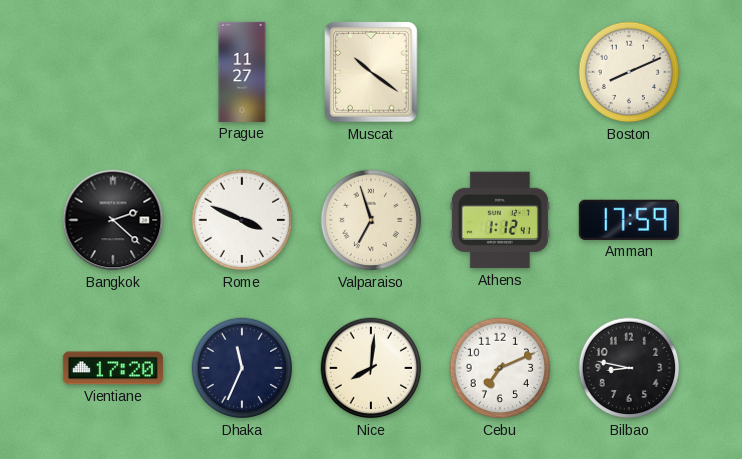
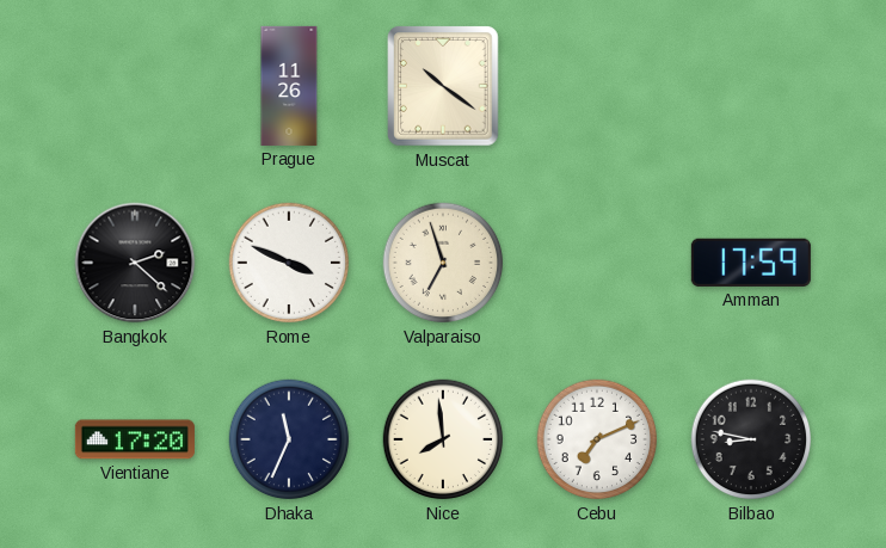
Prague: 11:27 -> 11:26
Boston: 8:11 -> none
Athens: 1:12 -> none
Nice: 8:01 -> 7:59
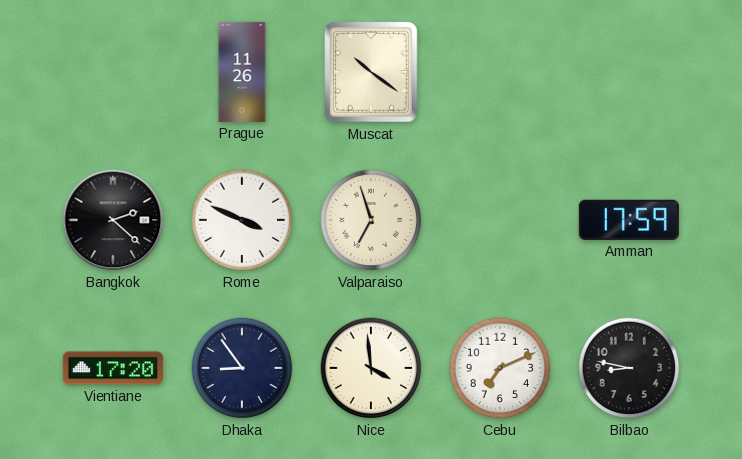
Dhaka: 11:34 -> 8:54
Nice: 7:59 -> 3:59
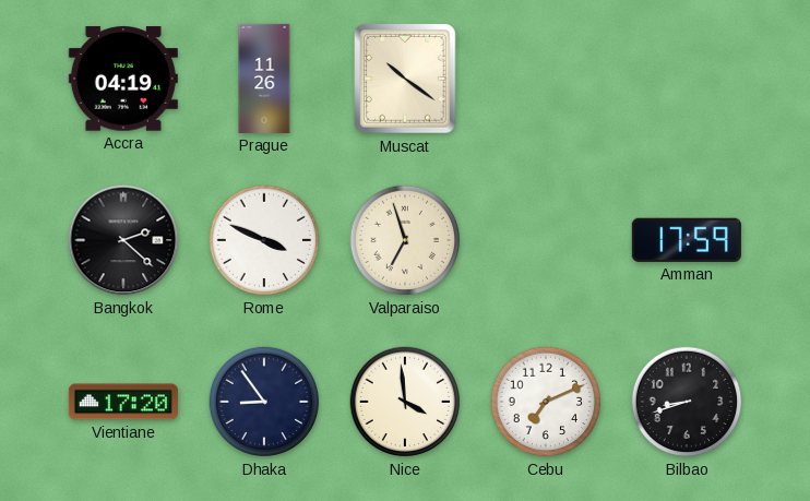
Accra: none -> 04:19
Bilbao: 8:47 -> 8:42
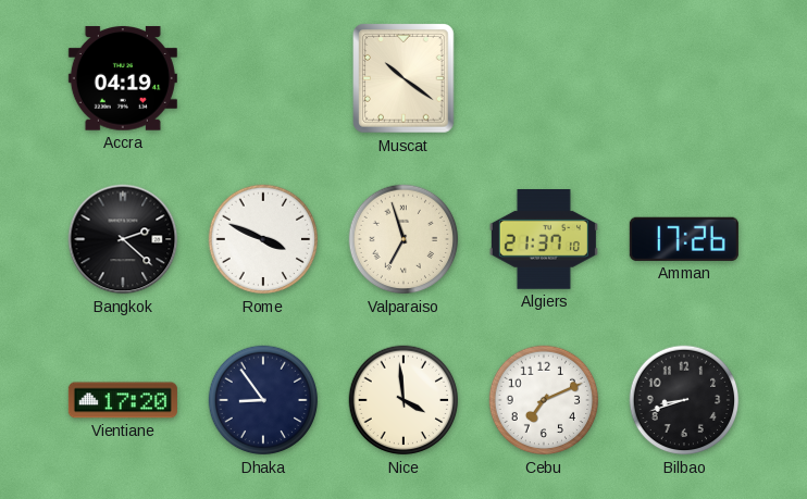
Prague: 11:26 -> none
Algiers: none -> 21:37
Amman: 17:59 -> 17:26
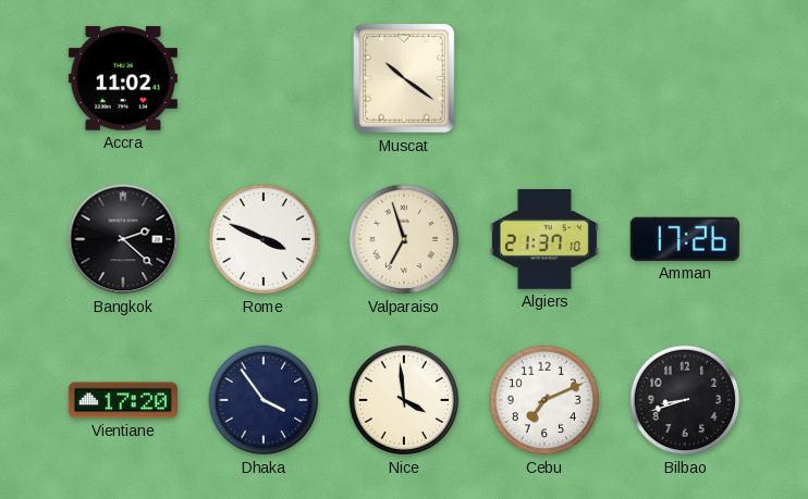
Accra: 04:19 -> 11:02
Dhaka: 8:54 -> 3:54
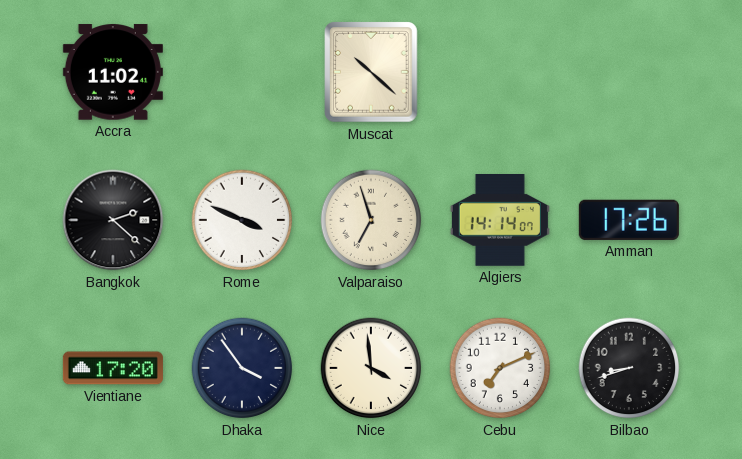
Muscat: 10:21 -> 10:22
Algiers: 21:37 -> 14:14
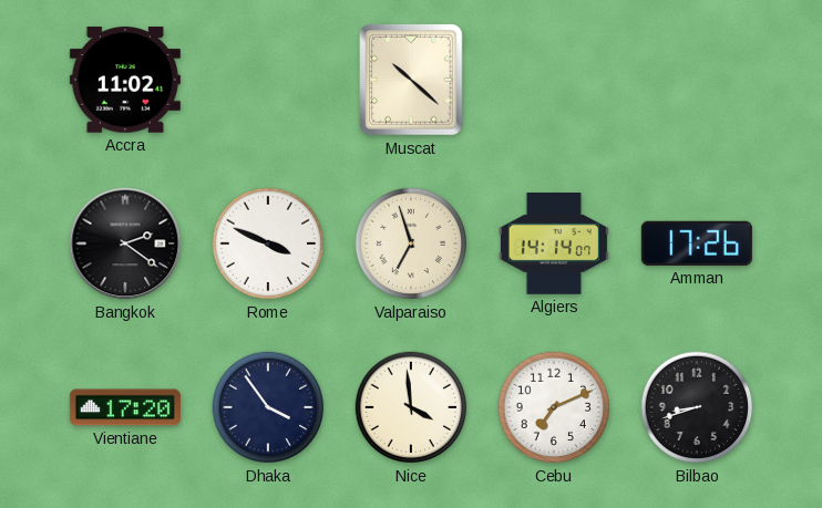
Bangkok: 2:22 -> 2:21
